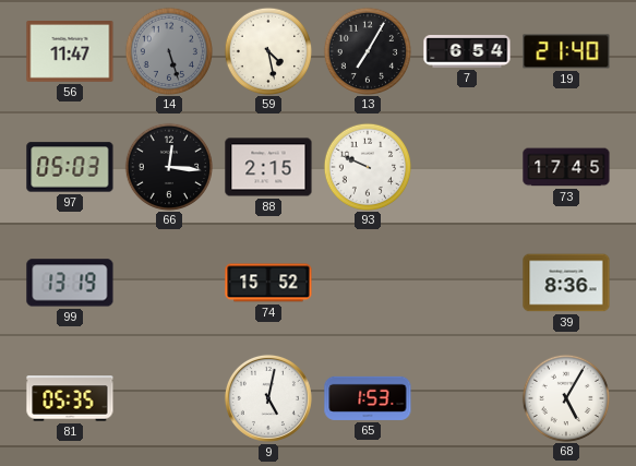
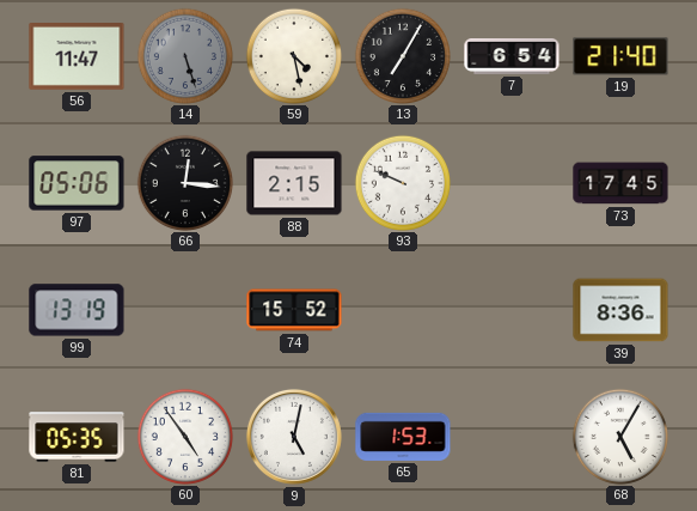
97: 05:03 -> 05:06
60: none -> 4:54
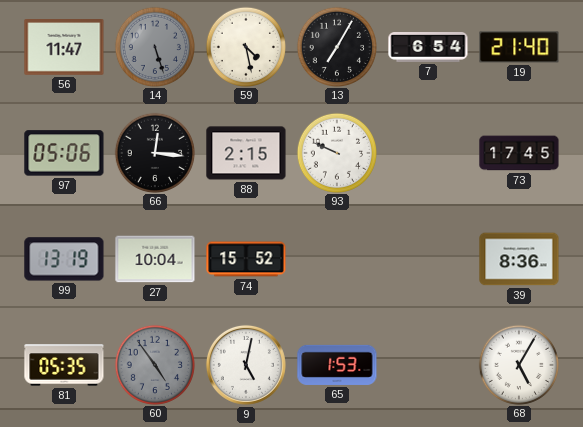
27: none -> 10:04
60 dial: white -> grey
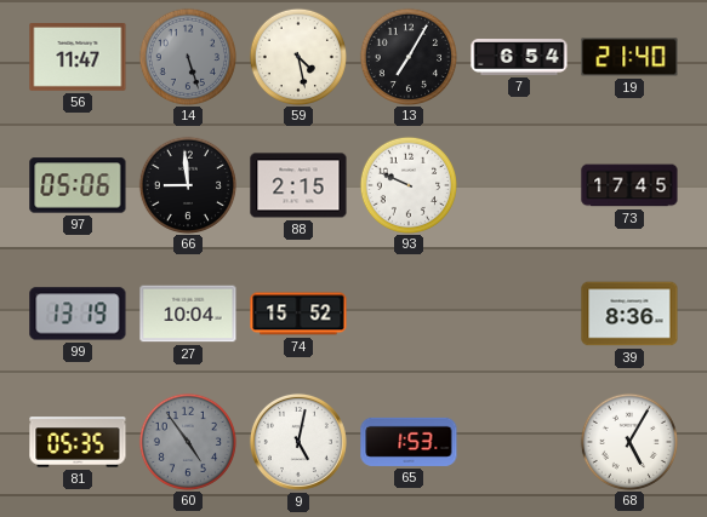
66: 12:16 -> 8:59
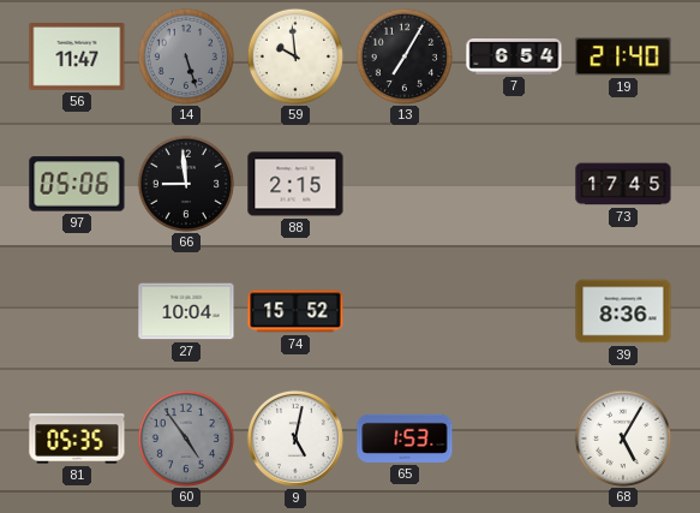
59: 4:28 -> 9:59
93: 9:49 -> none
99: 13:19 -> none
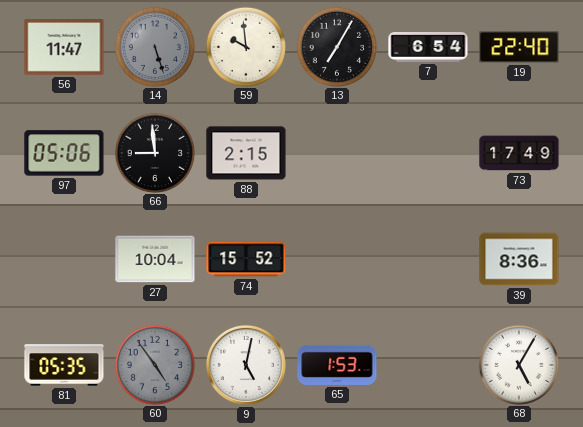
19: 21:40 -> 22:40
73: 17:45 -> 17:49
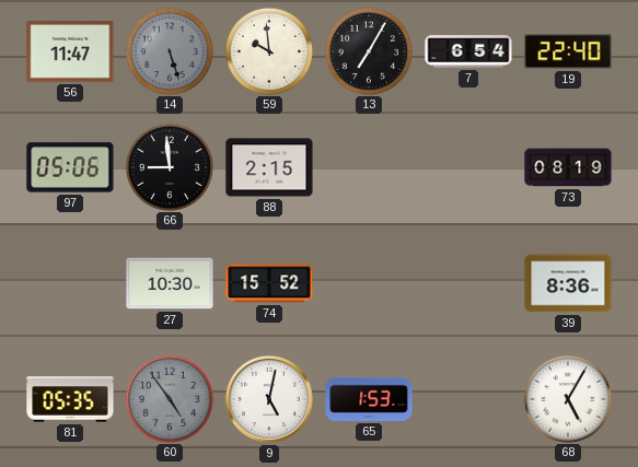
73: 17:49 -> 08:19
27: 10:04 -> 10:30
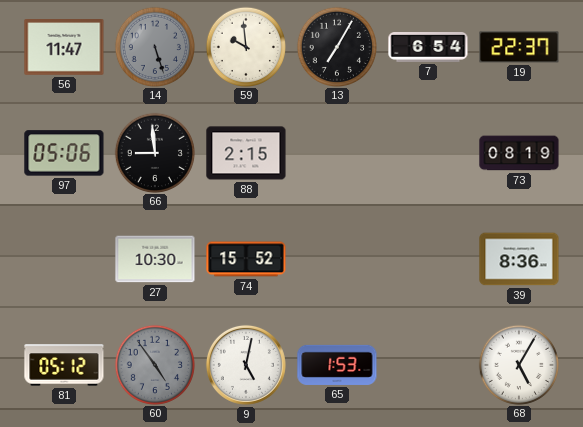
19: 22:40 -> 22:37
81: 05:35 -> 05:12
